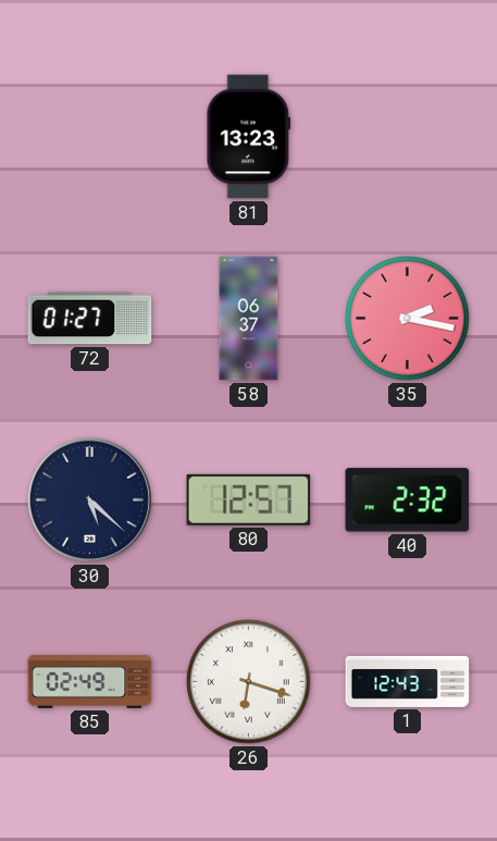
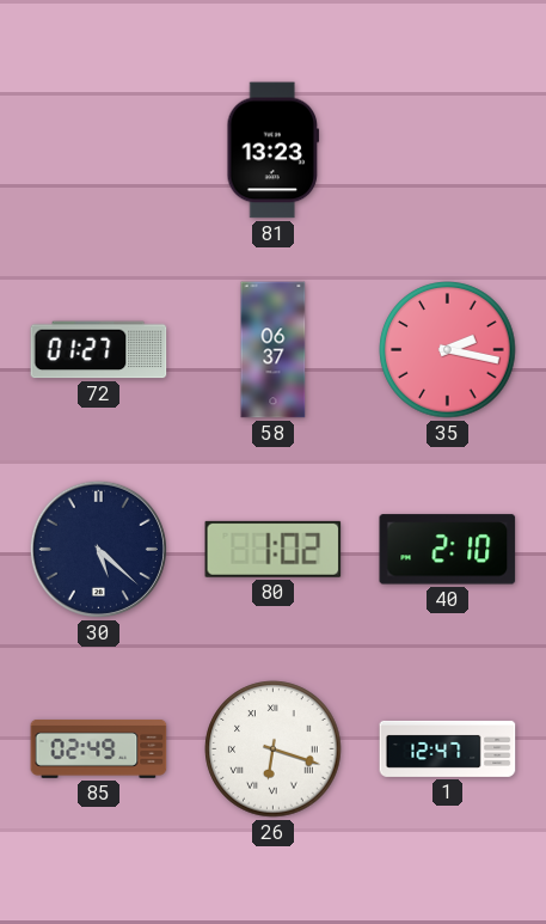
80: 12:57 -> 1:02
40: 2:32 -> 2:10
1: 12:43 -> 12:47
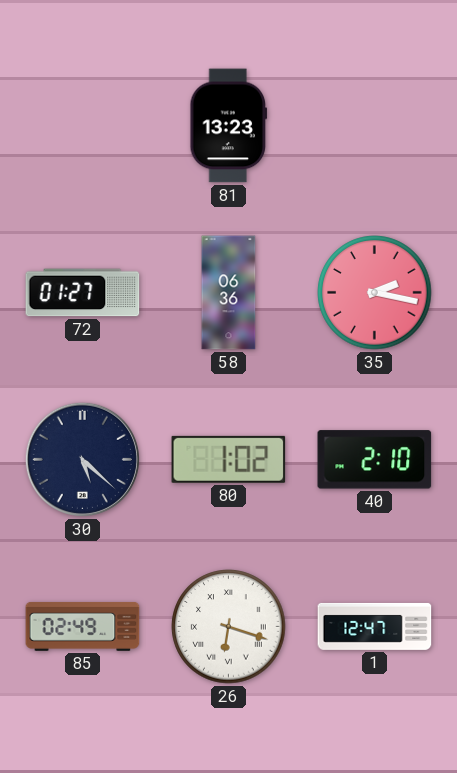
58: 06:37 -> 06:36
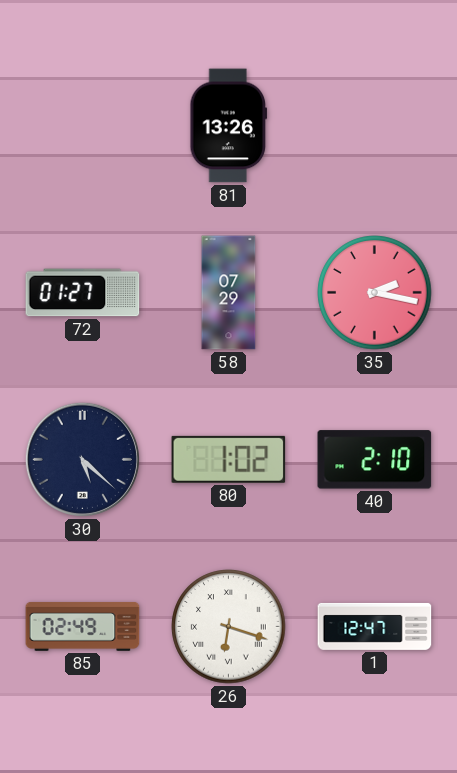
81: 13:23 -> 13:26
58: 06:36 -> 07:29
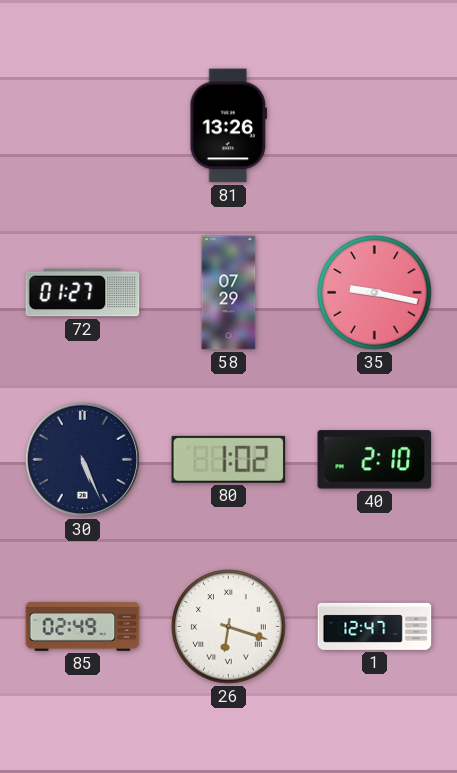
35: 2:17 -> 9:17
30: 5:22 -> 5:26
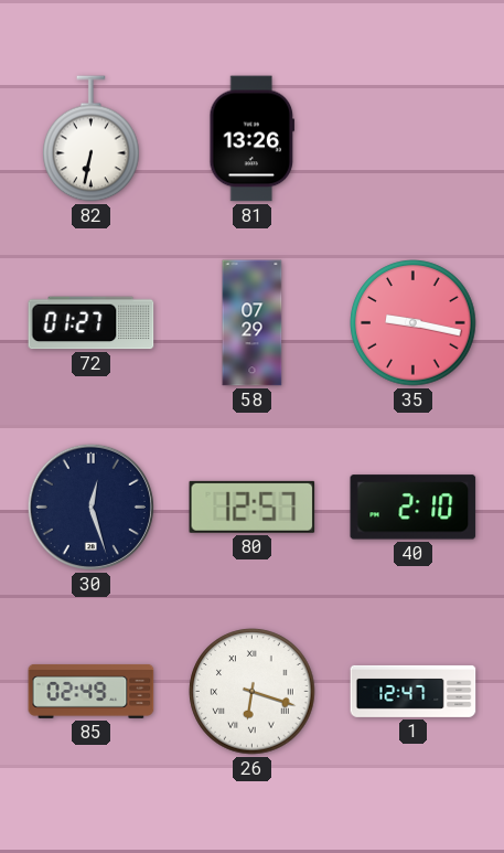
82: none -> 6:32
30: 5:26 -> 12:27
80: 1:02 -> 12:57
